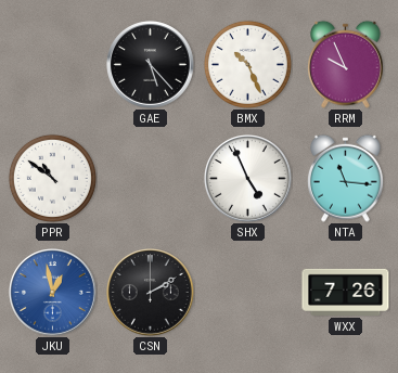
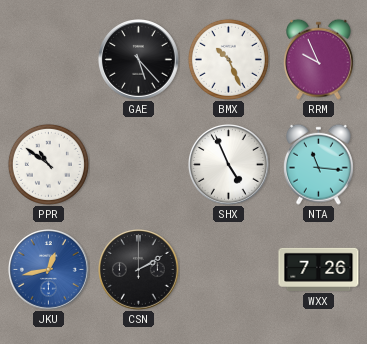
JKU: 12:58 -> 12:43
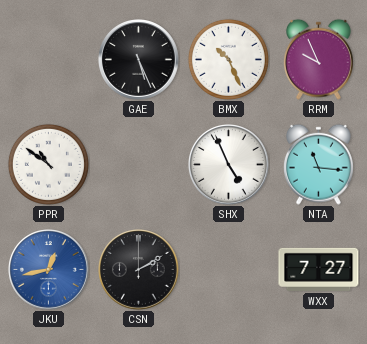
GAE: 5:23 -> 5:26
WXX: 7:26 -> 7:27
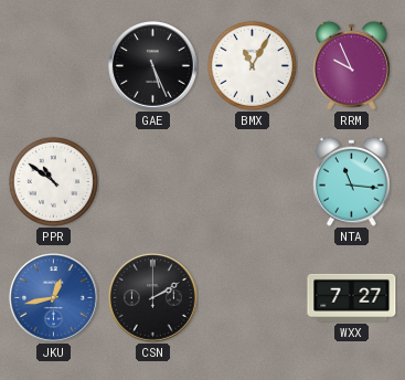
BMX: 10:26 -> 11:05
SHX: 4:56 -> none
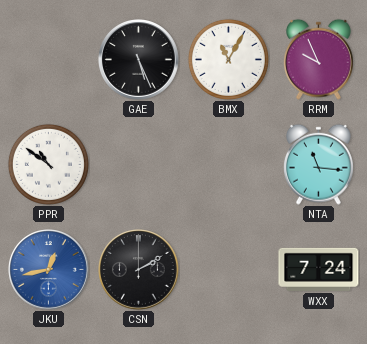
WXX: 7:27 -> 7:24
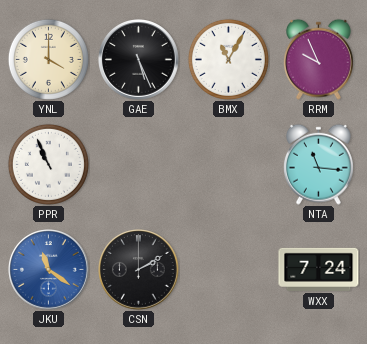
YNL: none -> 4:00
PPR: 10:51 -> 10:56
JKU: 12:43 -> 11:21
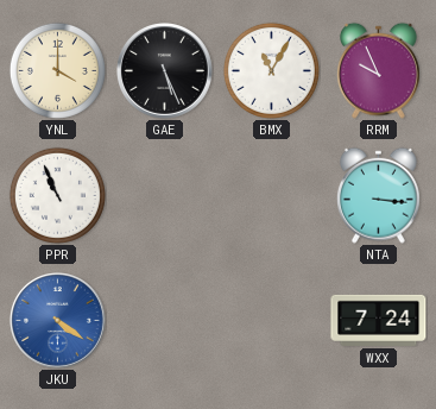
NTA: 11:16 -> 3:16
JKU: 11:21 -> 4:21
CSN: 2:10 -> none
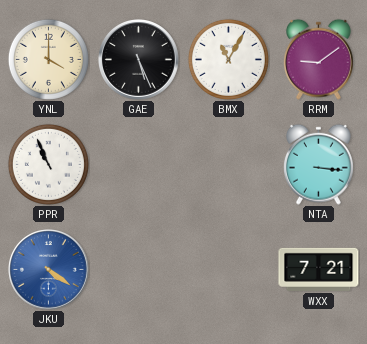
RRM: 9:56 -> 9:09
WXX: 7:24 -> 7:21
